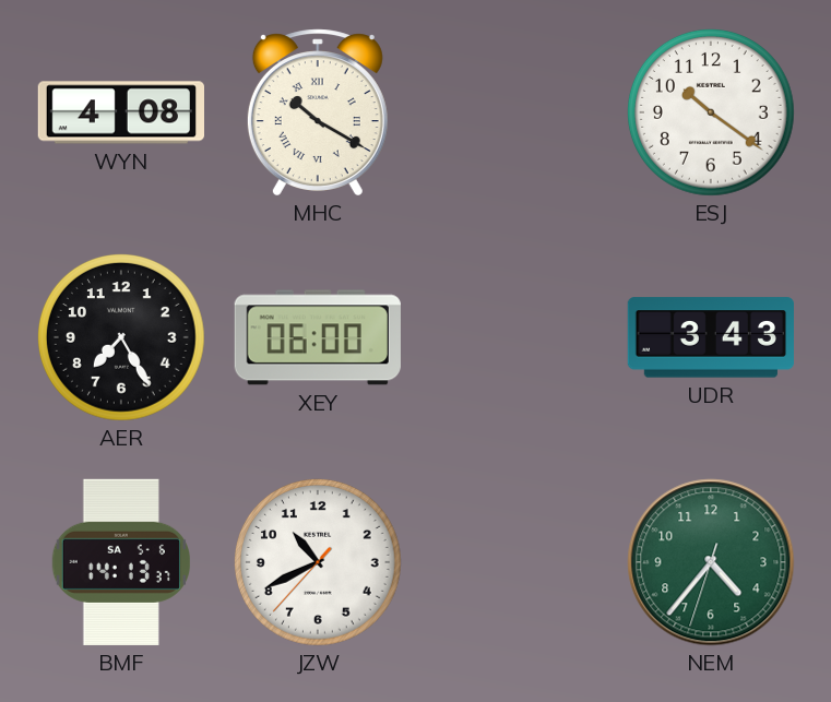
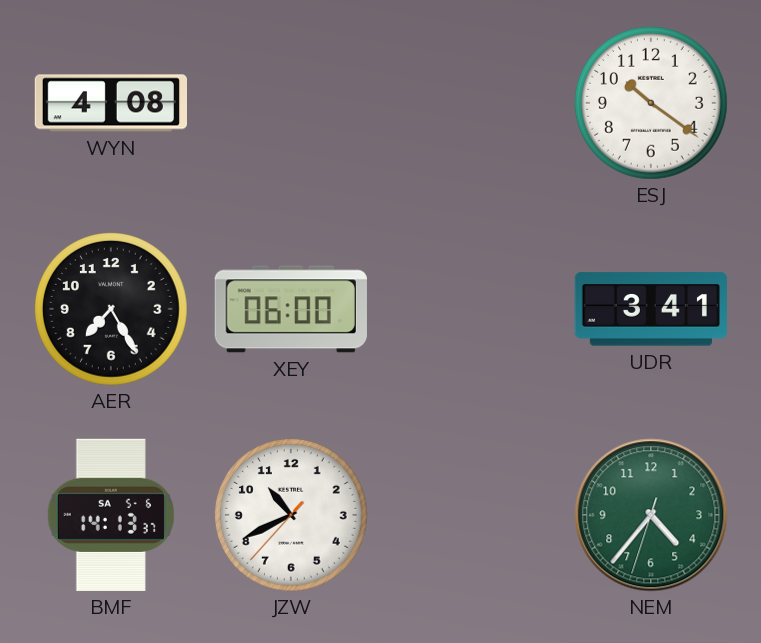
MHC: 10:20 -> none
UDR: 3:43 -> 3:41
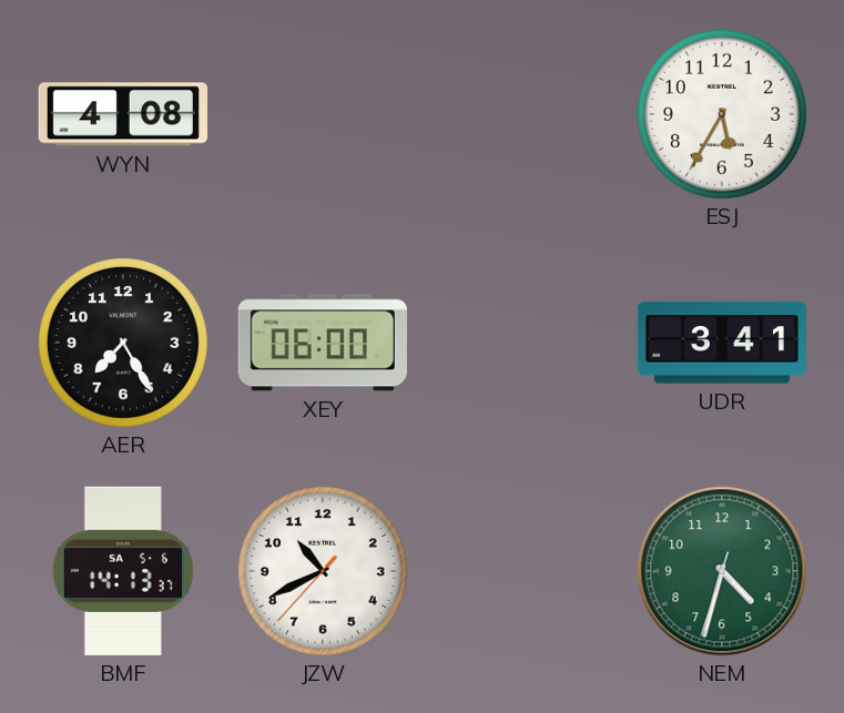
ESJ: 10:21 -> 5:35
NEM: 4:36 -> 4:32
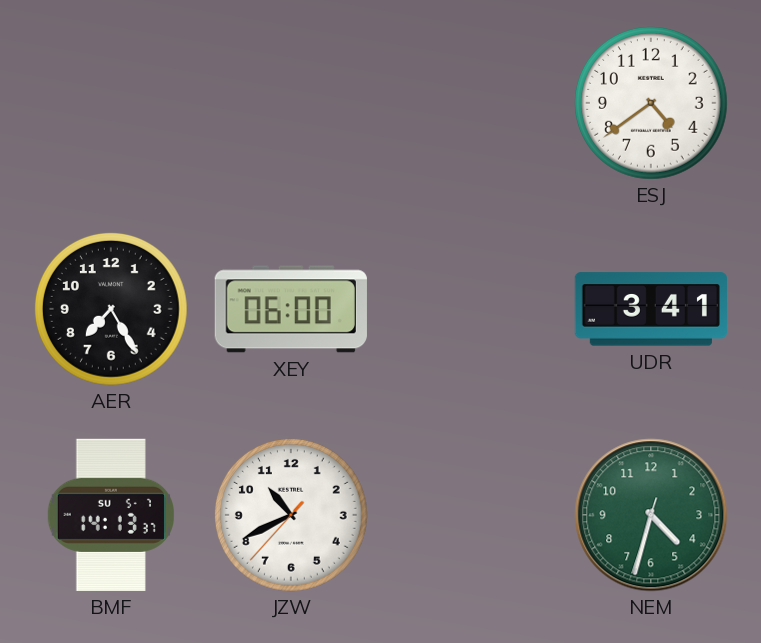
WYN: 4:08 -> none
ESJ: 5:35 -> 4:39
BMF date: SA 5-6 -> SU 5-7
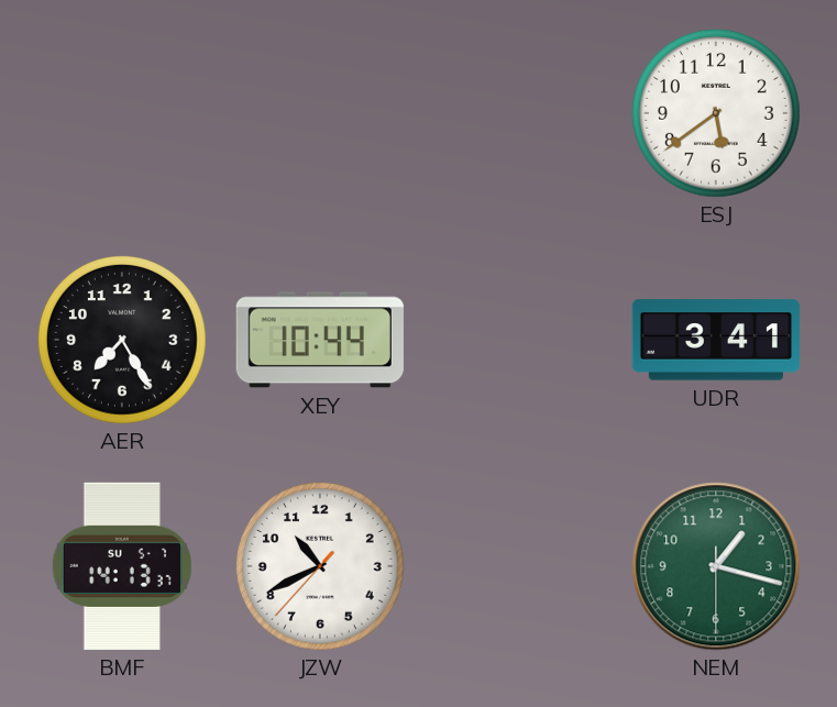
ESJ: 4:39 -> 5:39
XEY: 06:00 -> 10:44
NEM: 4:32 -> 1:17
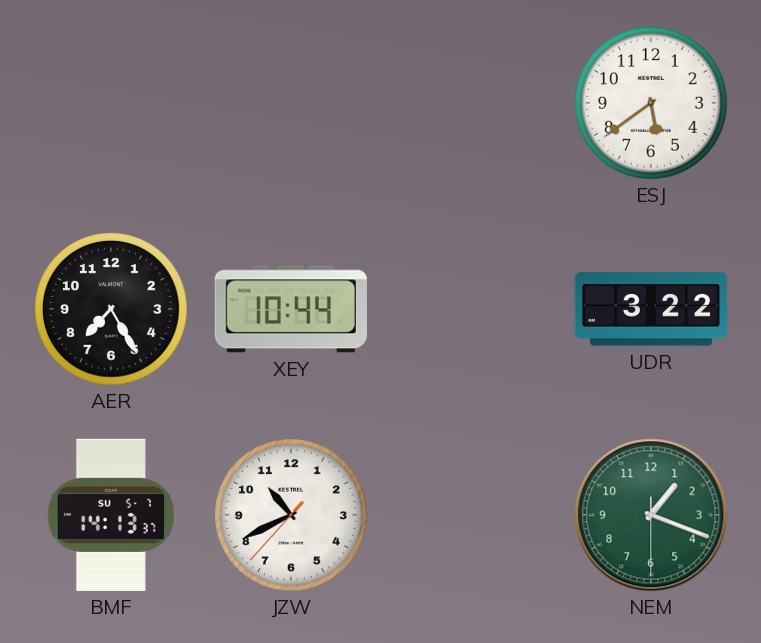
UDR: 3:41 -> 3:22
NEM: 1:17 -> 1:18
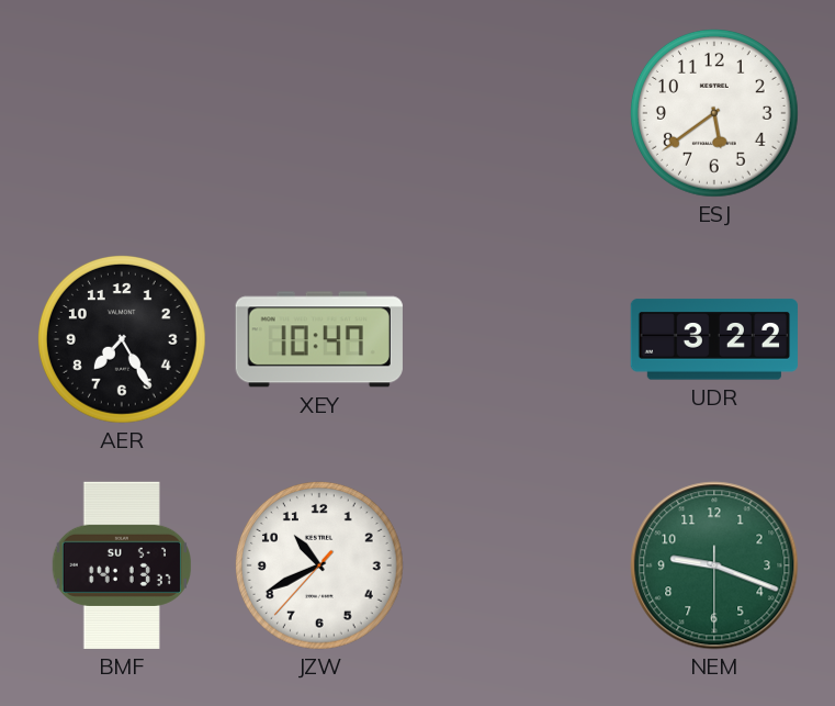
XEY: 10:44 -> 10:47
NEM: 1:18 -> 9:18
